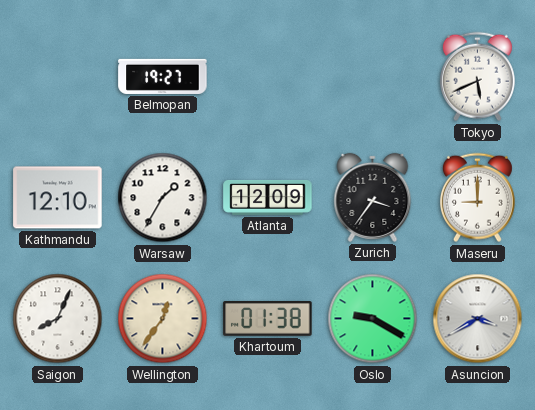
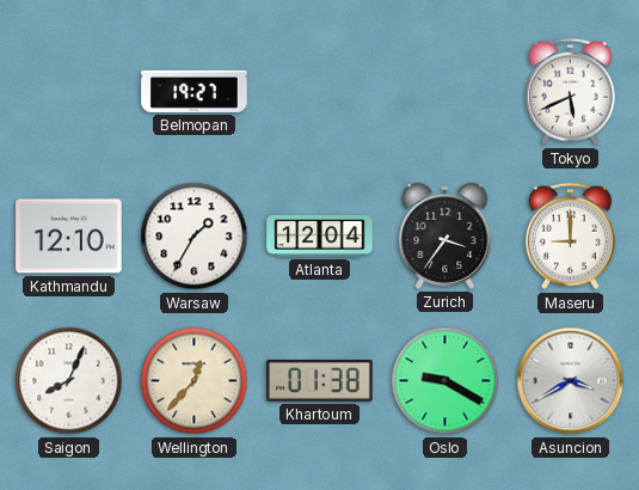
Atlanta: 12:09 -> 12:04
Wellington: 12:36 -> 12:37
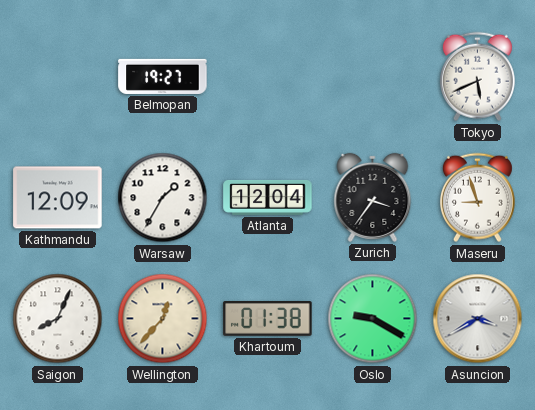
Kathmandu: 12:10 -> 12:09
Maseru: 9:00 -> 8:57
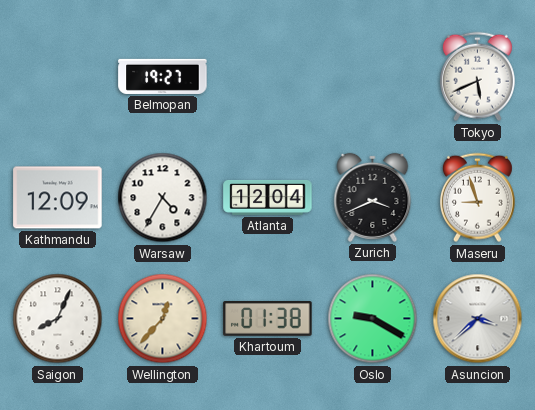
Warsaw: 1:35 -> 4:35
Zurich: 3:36 -> 3:41
Asuncion: 3:40 -> 3:38
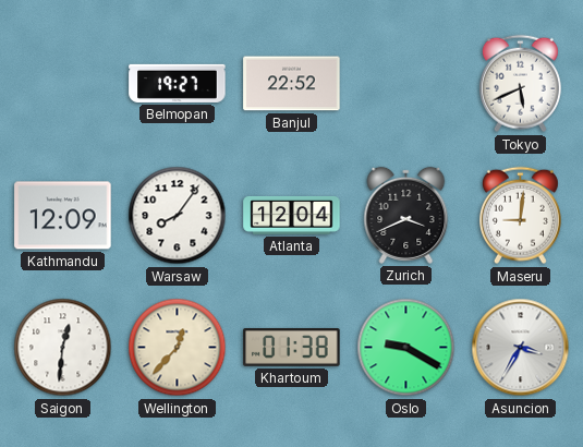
Banjul: none -> 22:52
Warsaw: 4:35 -> 8:06
Maseru: 8:57 -> 9:01
Saigon: 8:04 -> 12:31
Asuncion: 3:38 -> 3:35
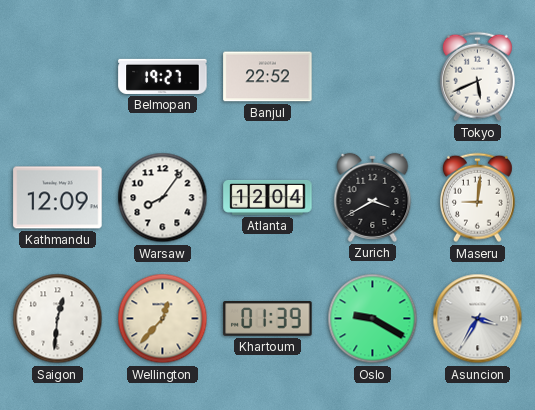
Zurich: 3:41 -> 3:40
Khartoum: 01:38 -> 01:39
